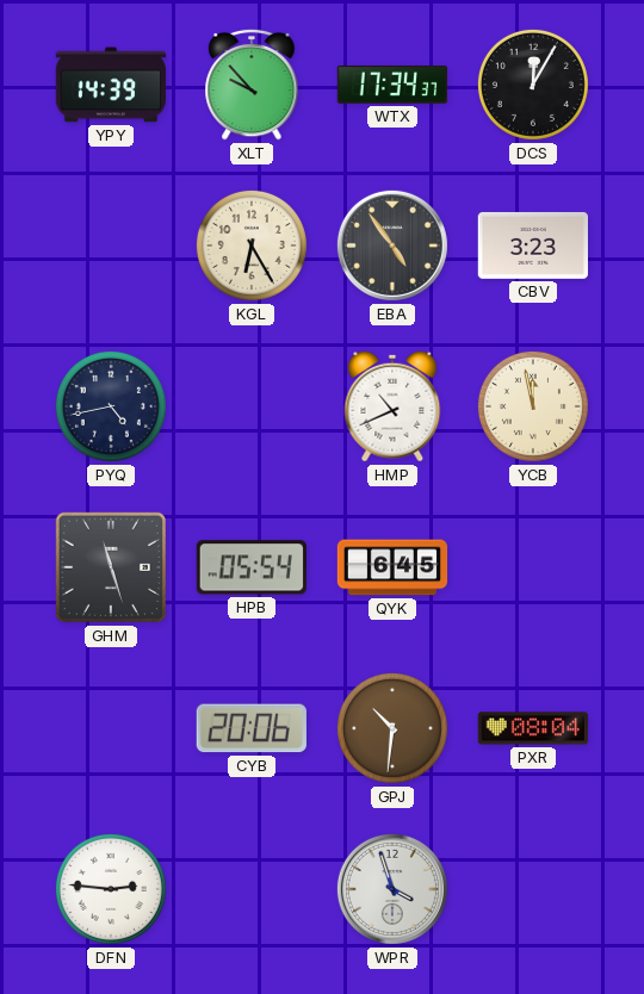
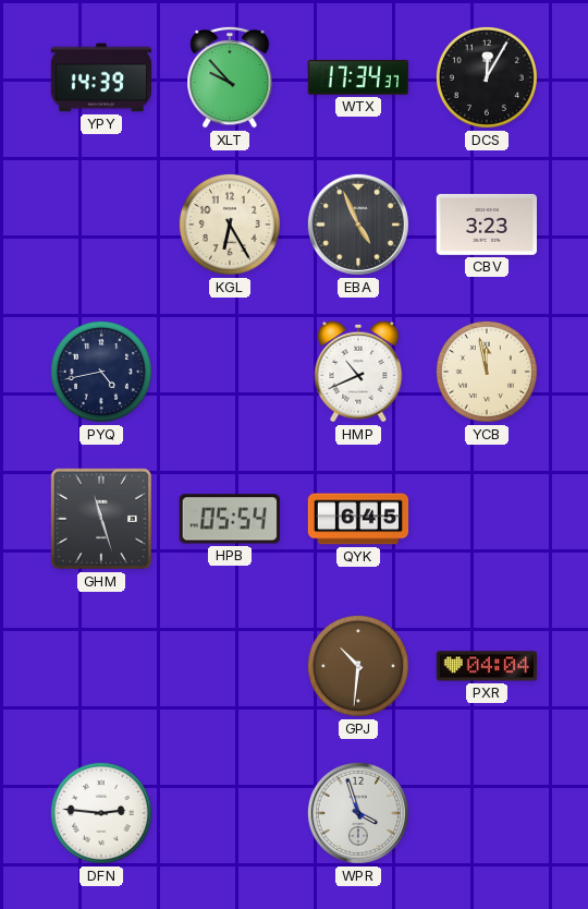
EBA: 4:54 -> 4:56
CYB: 20:06 -> none
PXR: 08:04 -> 04:04
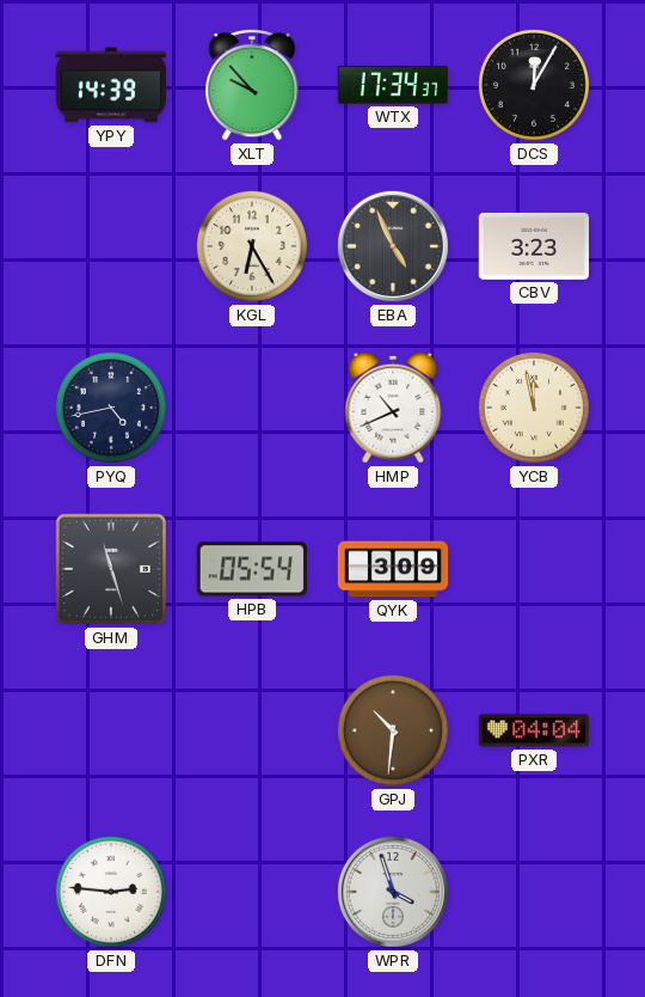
QYK: 6:45 -> 3:09
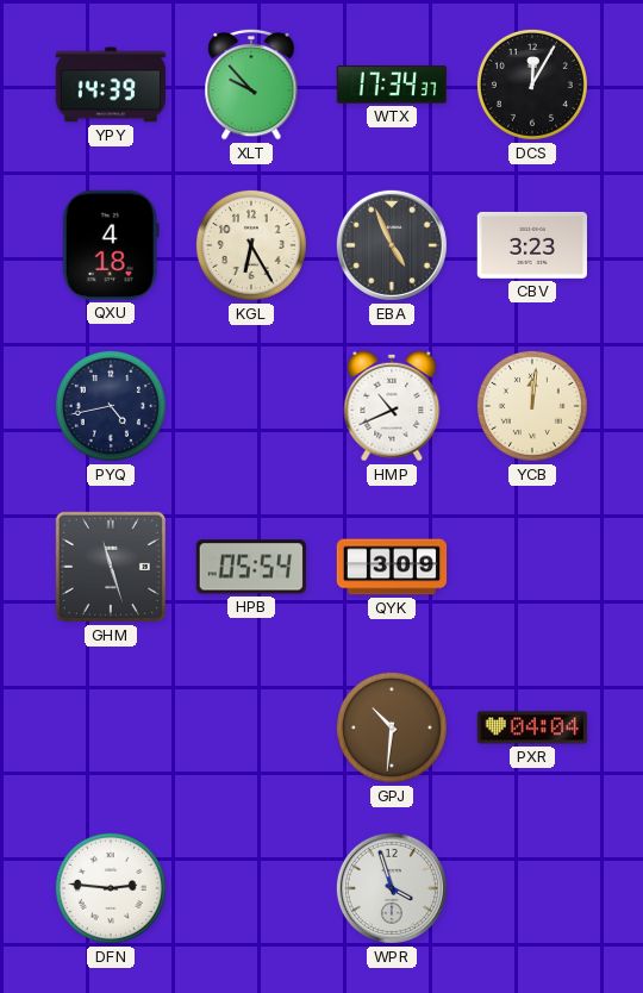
QXU: none -> 4:18
YCB: 11:58 -> 12:01
